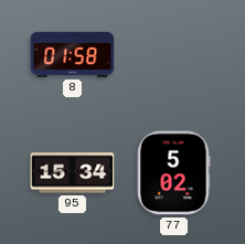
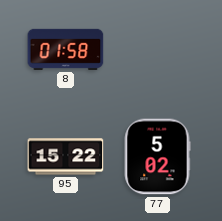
95: 15:34 -> 15:22
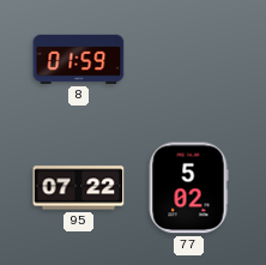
8: 01:58 -> 01:59
95: 15:22 -> 07:22
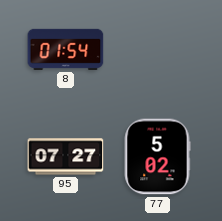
8: 01:59 -> 01:54
95: 07:22 -> 07:27
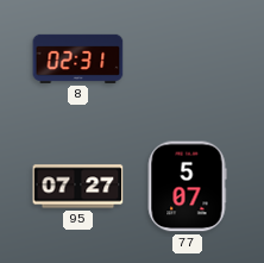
8: 01:54 -> 02:31
77: 5:02 -> 5:07
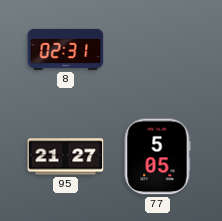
95: 07:27 -> 21:27
77: 5:07 -> 5:05
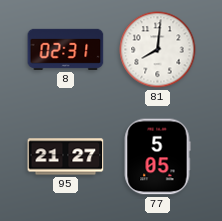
81: none -> 8:01
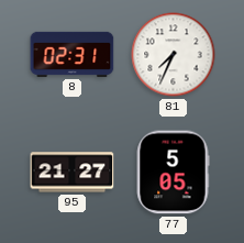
81: 8:01 -> 7:34
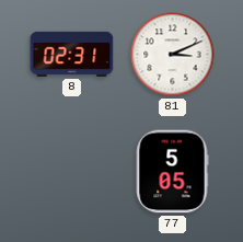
81: 7:34 -> 3:11
95: 21:27 -> none
